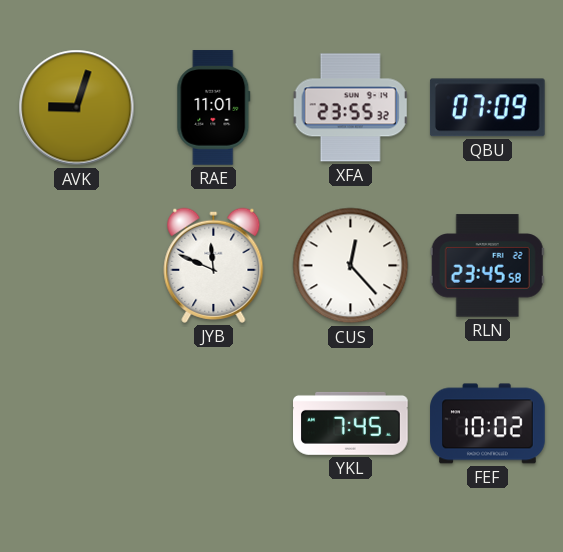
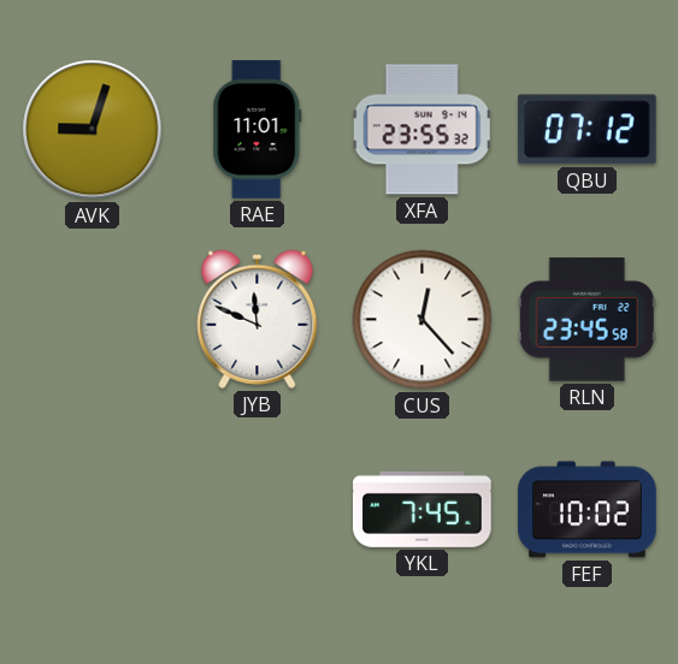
QBU: 07:09 -> 07:12
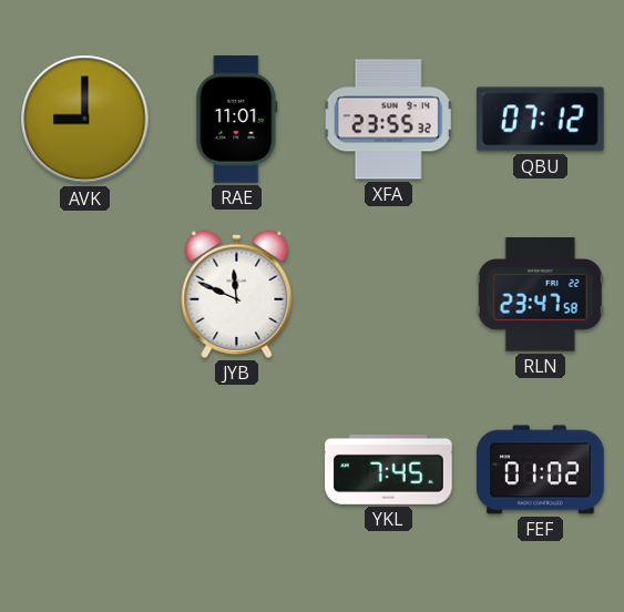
AVK: 9:03 -> 9:00
CUS: 12:23 -> none
RLN: 23:45 -> 23:47
FEF: 10:02 -> 01:02
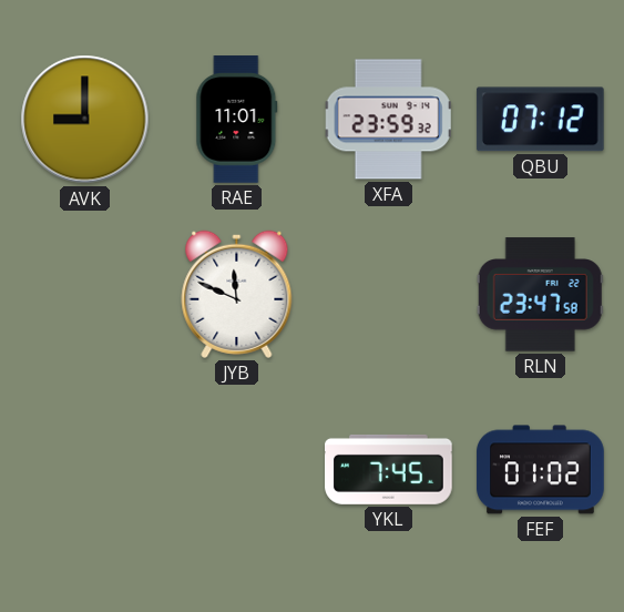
XFA: 23:55 -> 23:59
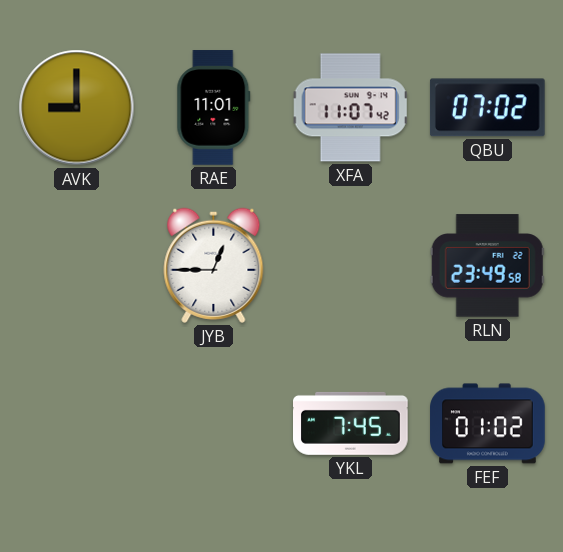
XFA: 23:59 -> 11:07
QBU: 07:12 -> 07:02
JYB: 11:49 -> 12:45
RLN: 23:47 -> 23:49
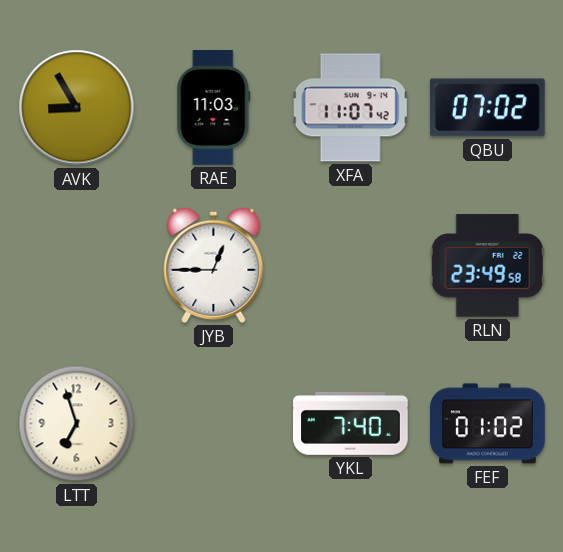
AVK: 9:00 -> 8:55
RAE: 11:01 -> 11:03
LTT: none -> 6:57
YKL: 7:45 -> 7:40
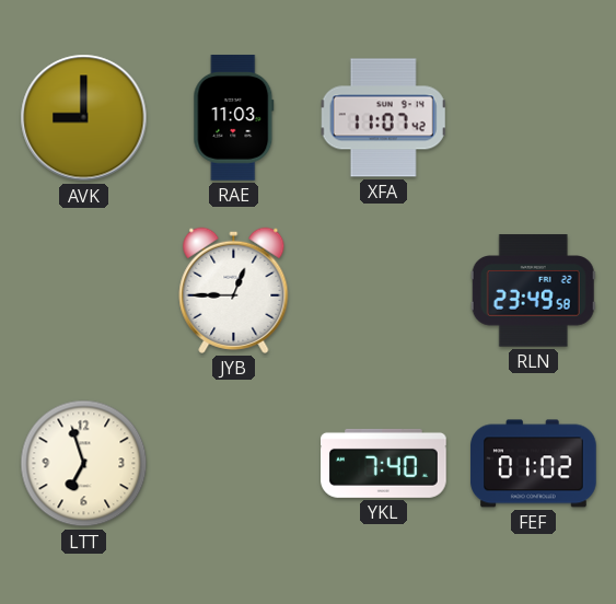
AVK: 8:55 -> 9:00
QBU: 07:02 -> none
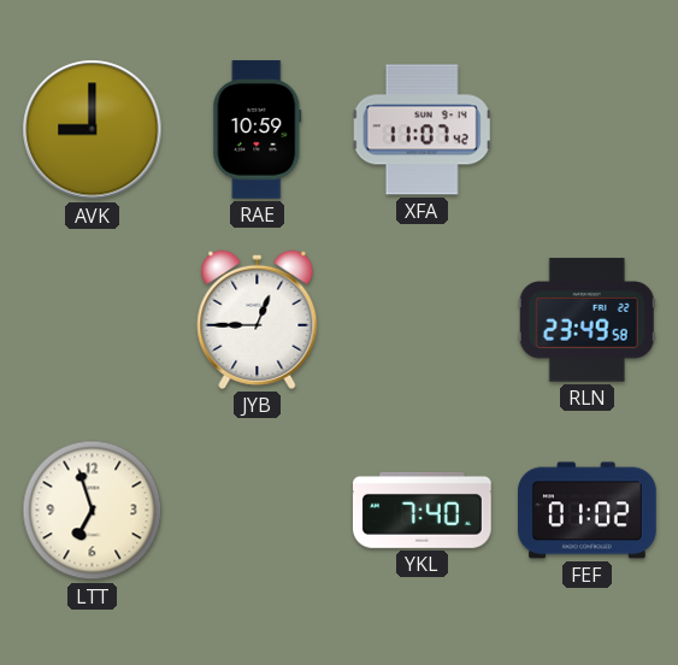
RAE: 11:03 -> 10:59
